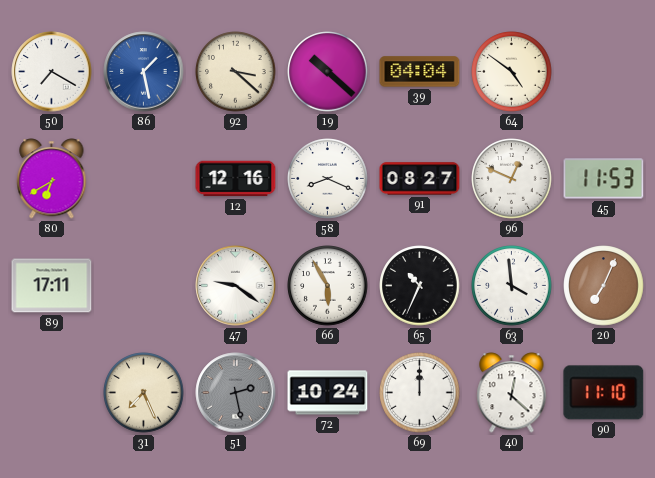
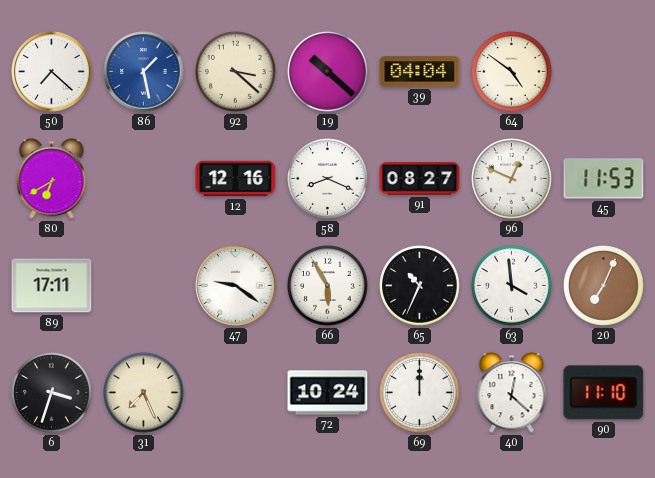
50: 7:20 -> 7:22
6: none -> 3:33
51: 2:28 -> none
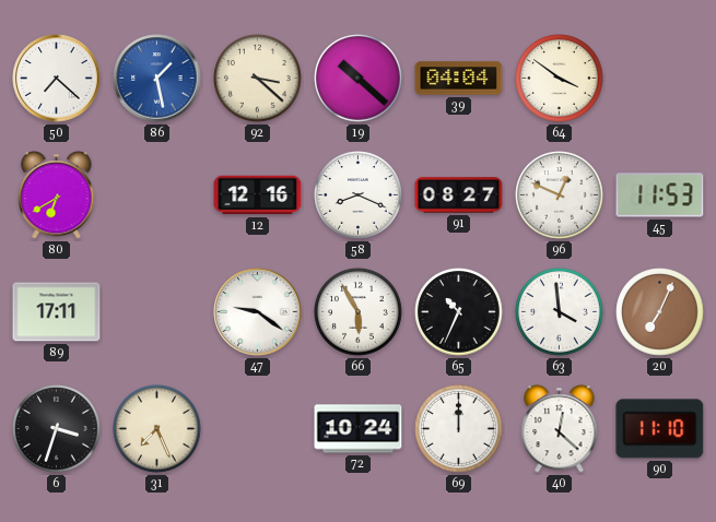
64: 4:51 -> 3:51
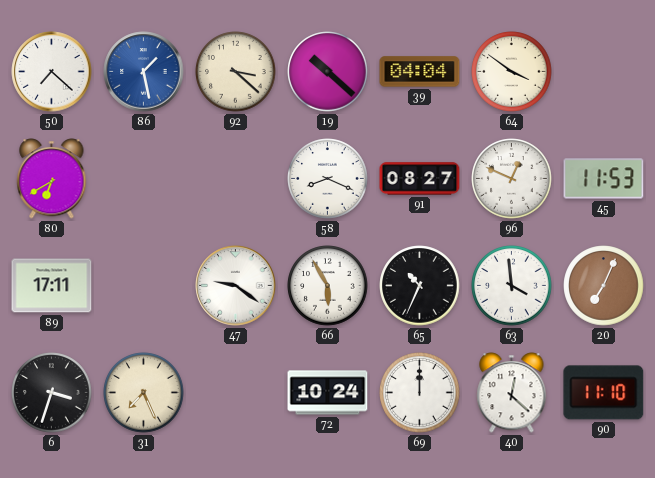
12: 12:16 -> none
